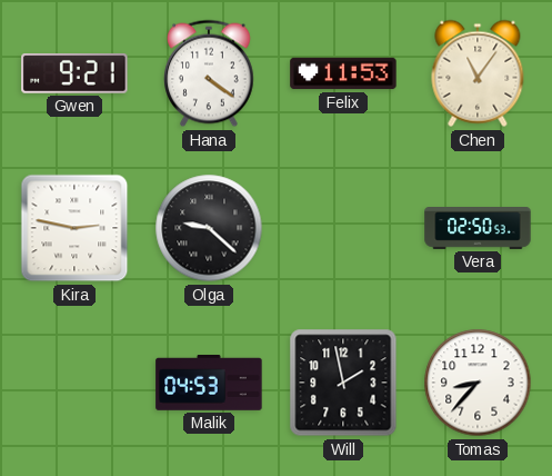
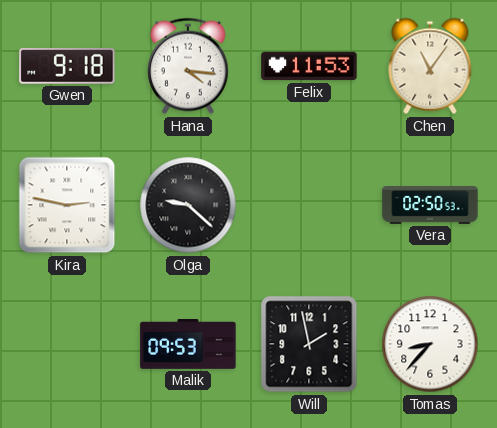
Gwen: 9:21 -> 9:18
Hana: 4:21 -> 4:16
Malik: 04:53 -> 09:53
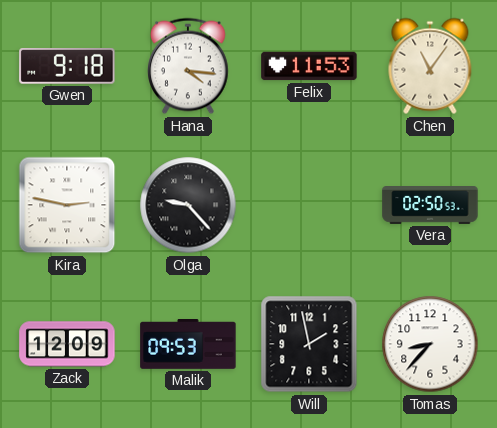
Olga: 9:22 -> 9:23
Zack: none -> 12:09
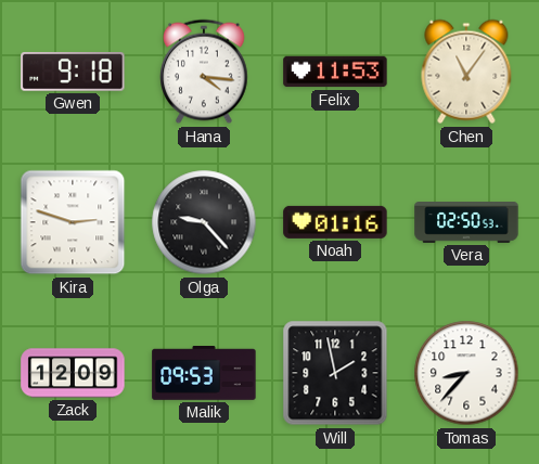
Kira: 2:47 -> 2:48
Noah: none -> 01:16
